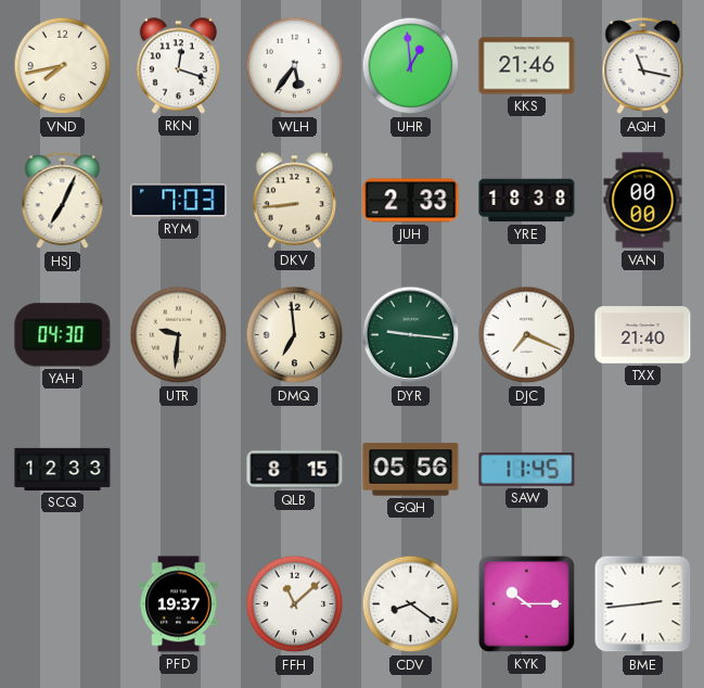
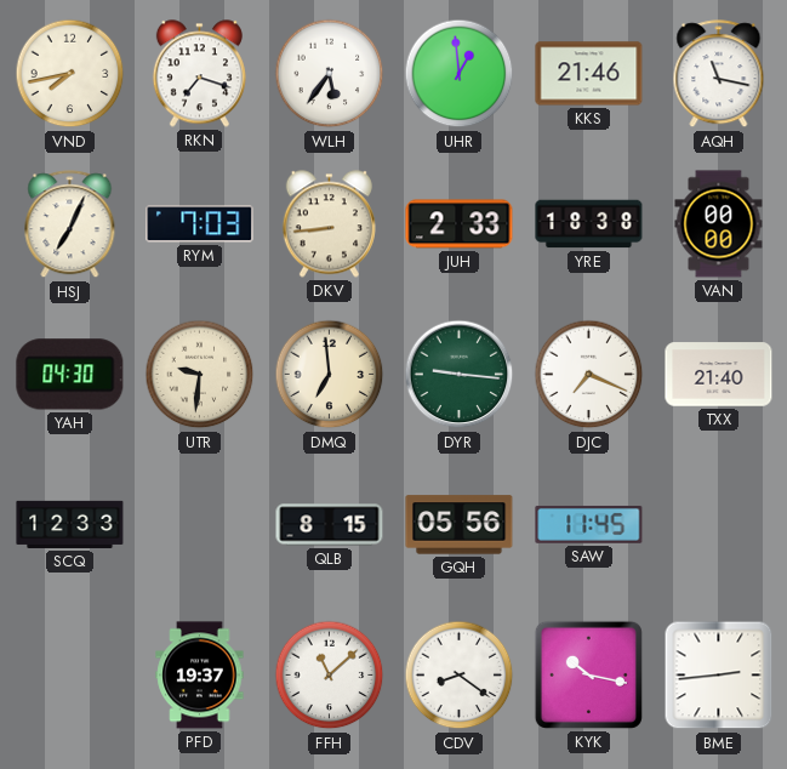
RKN: 12:18 -> 7:18
KYK: 10:15 -> 10:17
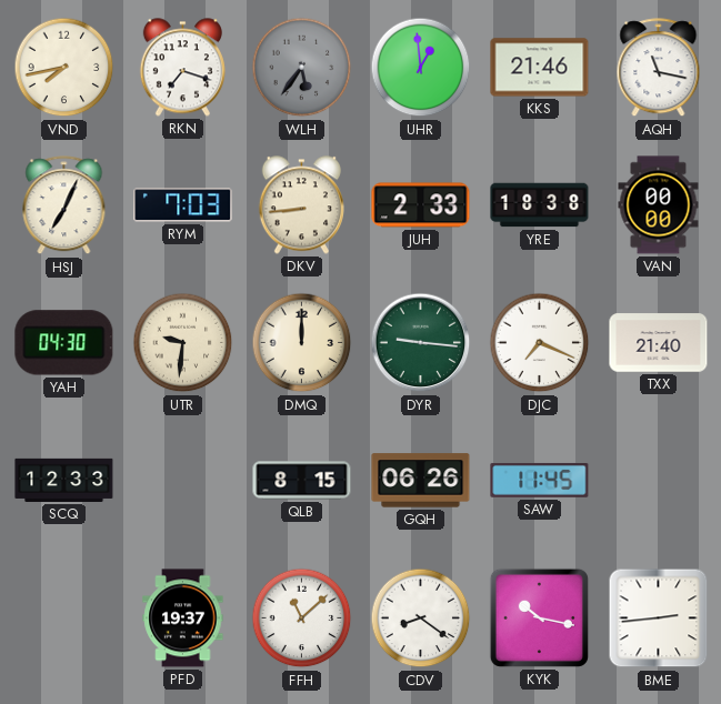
WLH dial: white -> grey
DMQ: 6:59 -> 12:00
GQH: 05:56 -> 06:26
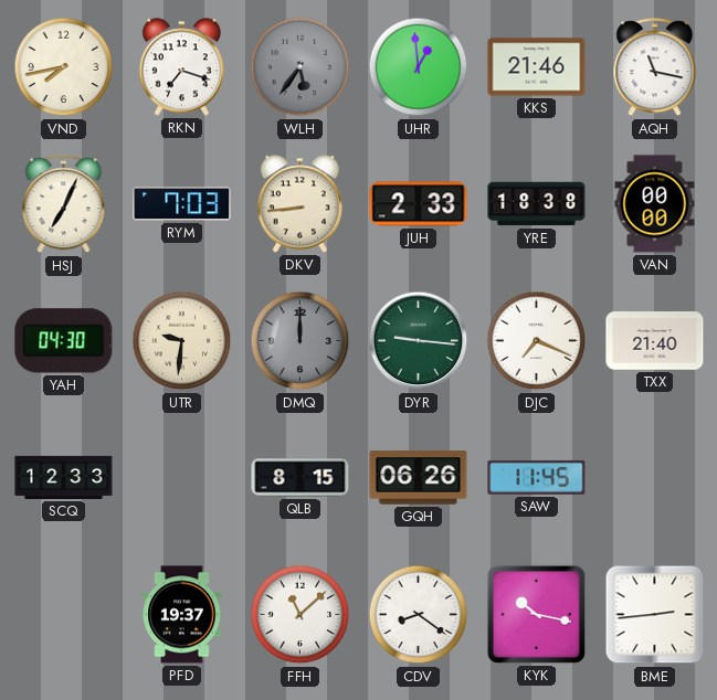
DMQ dial: cream -> grey
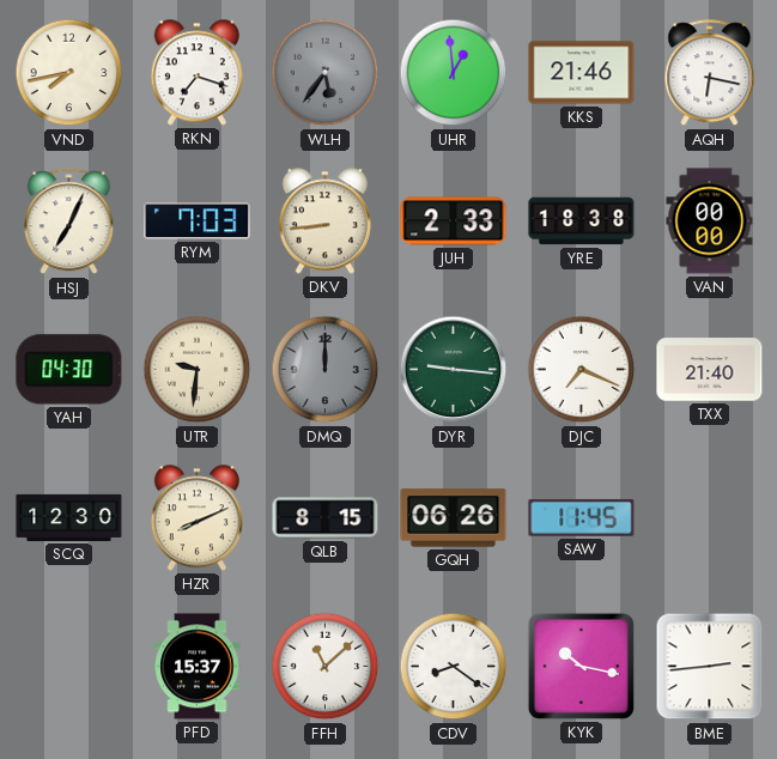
AQH: 11:17 -> 6:17
SCQ: 12:33 -> 12:30
HZR: none -> 8:11
PFD: 19:37 -> 15:37
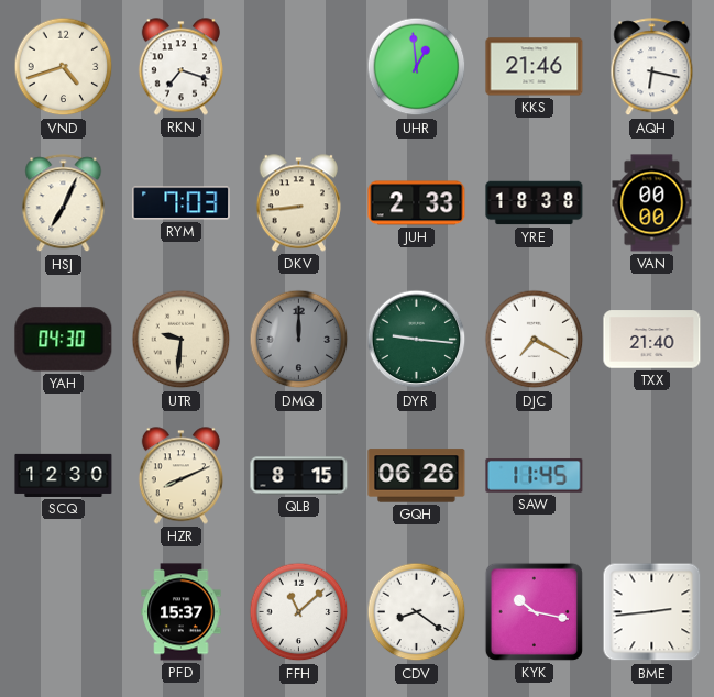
VND: 7:43 -> 4:42
WLH: 5:36 -> none
DJC: 7:19 -> 7:20
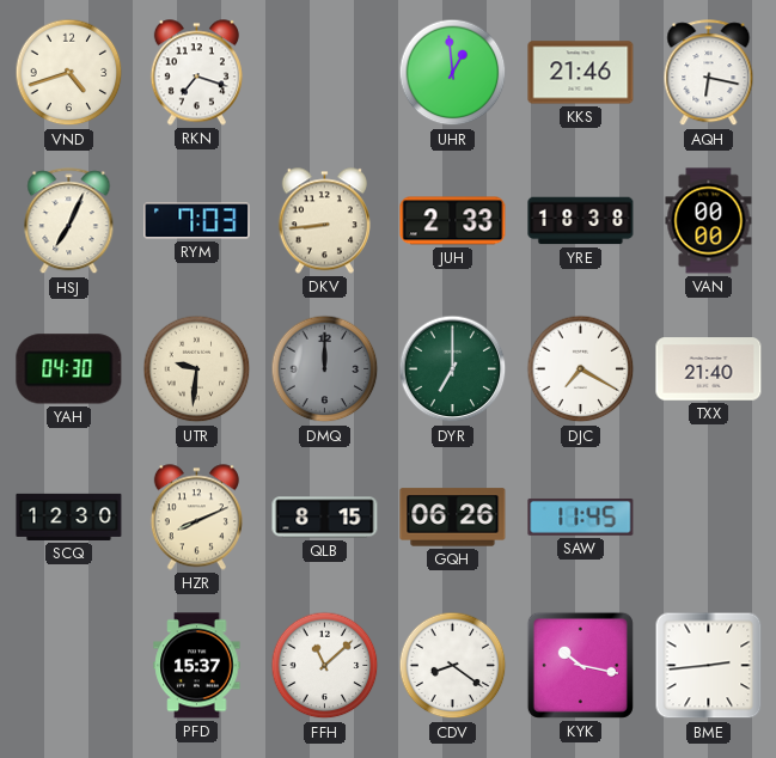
DYR: 9:16 -> 7:00
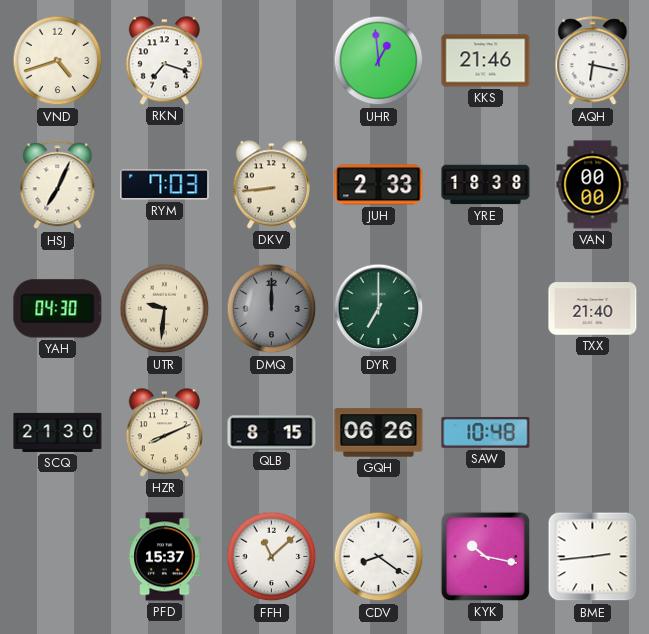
DJC: 7:20 -> none
SCQ: 12:30 -> 21:30
SAW: 11:45 -> 10:48
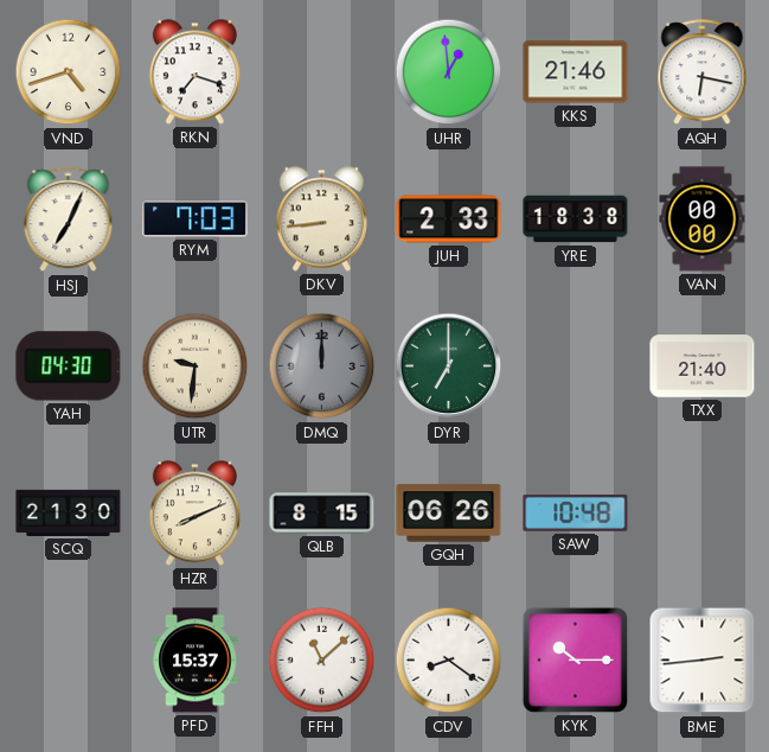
KYK: 10:17 -> 10:15
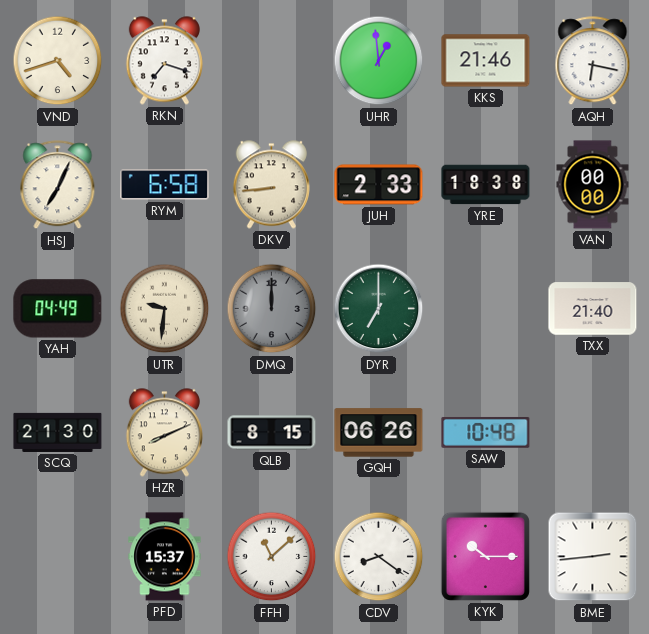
RYM: 7:03 -> 6:58
YAH: 04:30 -> 04:49
